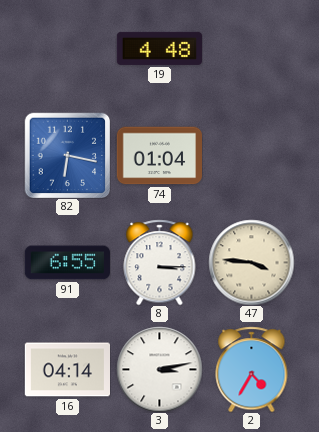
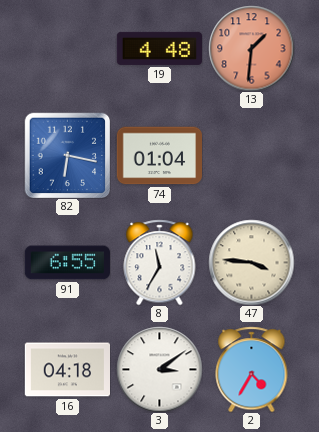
13: none -> 1:31
8: 3:15 -> 11:35
16: 04:14 -> 04:18
3: 3:13 -> 3:09
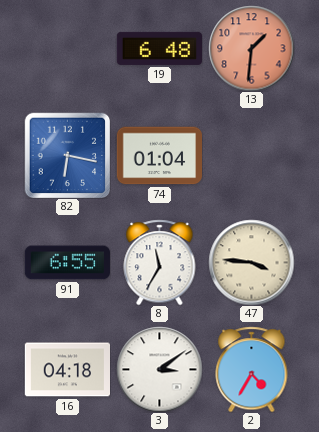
19: 4:48 -> 6:48
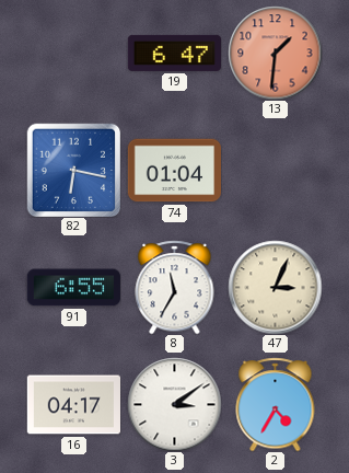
19: 6:48 -> 6:47
47: 3:46 -> 3:04
16: 04:18 -> 04:17
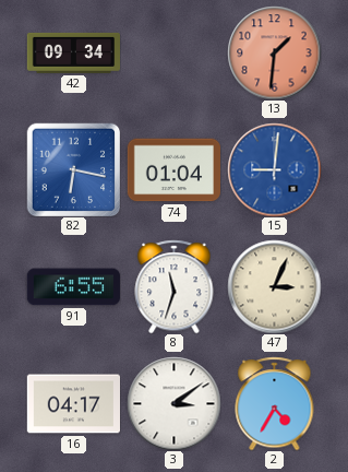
42: none -> 09:34
19: 6:47 -> none
15: none -> 9:01
8: 11:35 -> 11:33
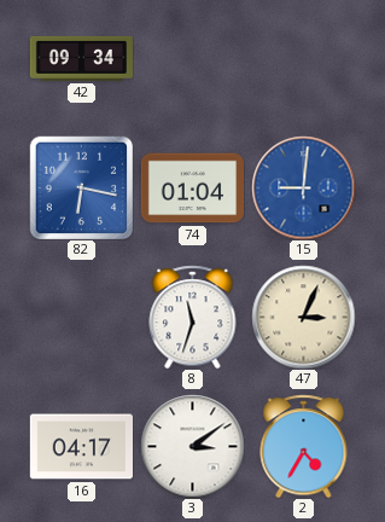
13: 1:31 -> none
91: 6:55 -> none
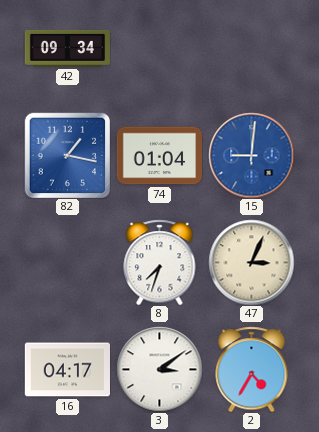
82: 6:17 -> 1:17
8: 11:33 -> 7:33
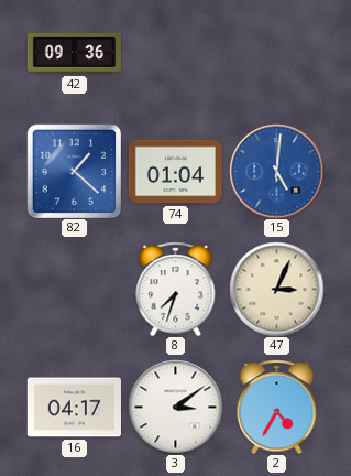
42: 09:34 -> 09:36
82: 1:17 -> 1:22
15: 9:01 -> 5:01
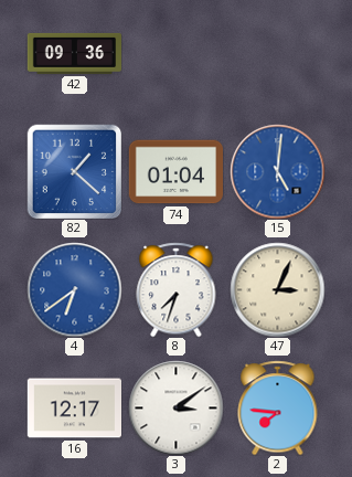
4: none -> 6:39
16: 04:17 -> 12:17
2: 4:35 -> 7:46
